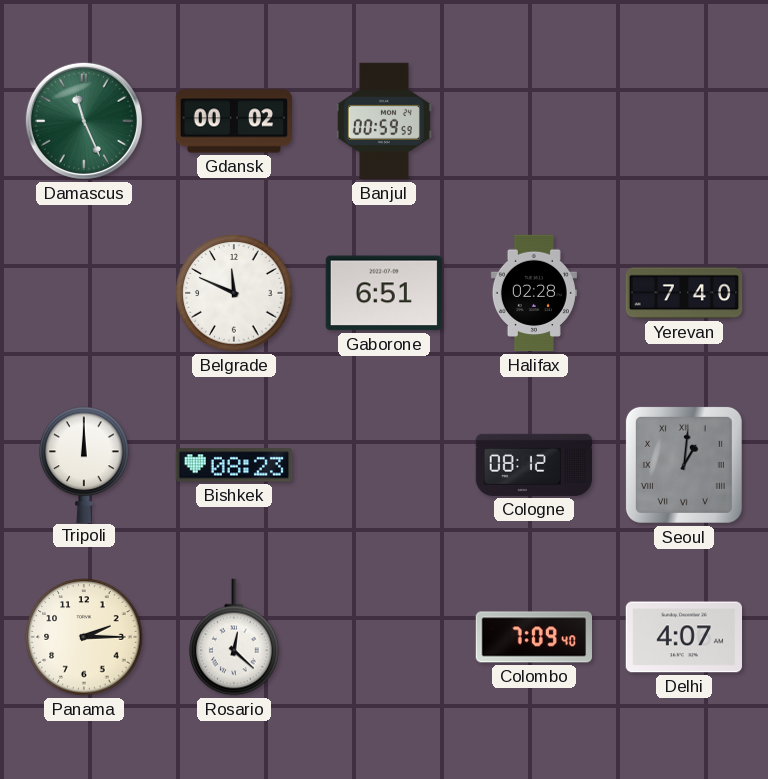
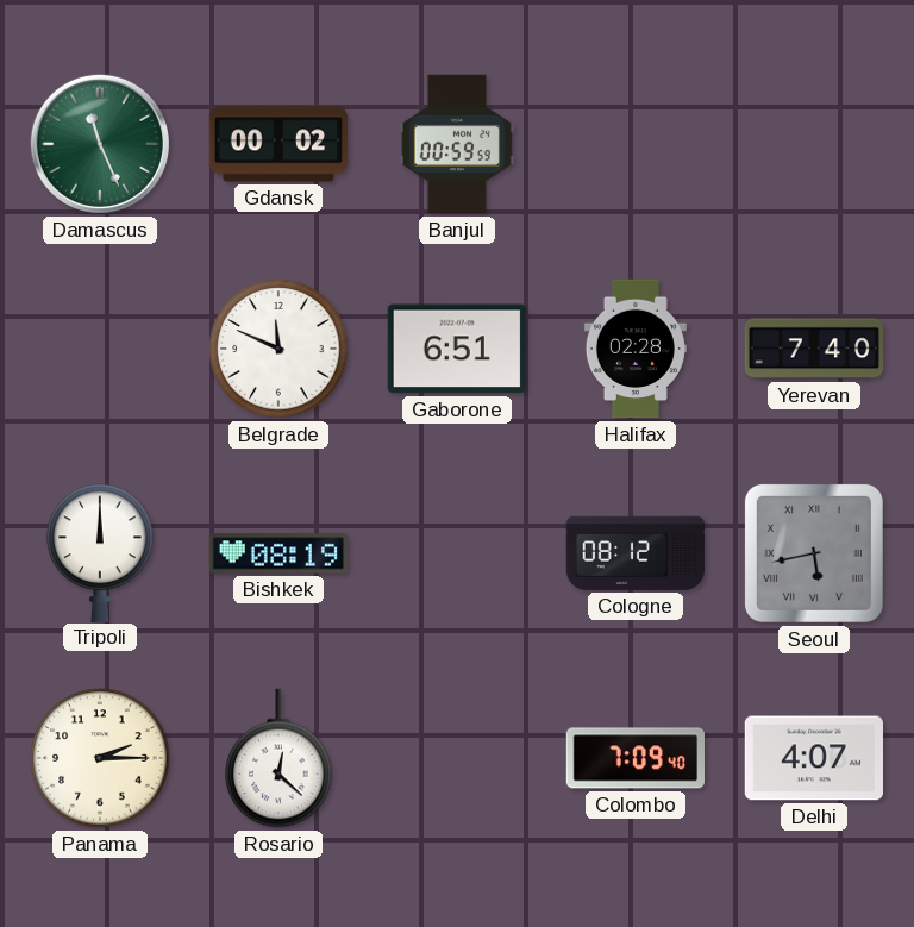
Bishkek: 08:23 -> 08:19
Seoul: 1:01 -> 5:43
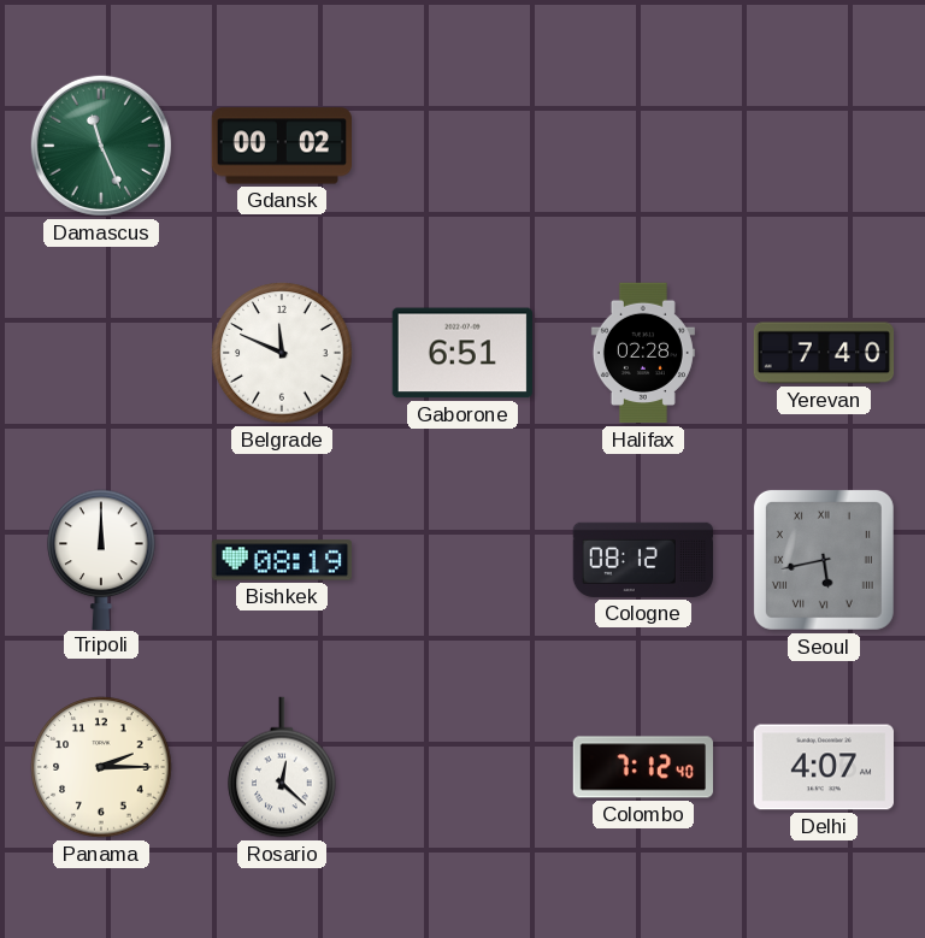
Banjul: 00:59 -> none
Colombo: 7:09 -> 7:12
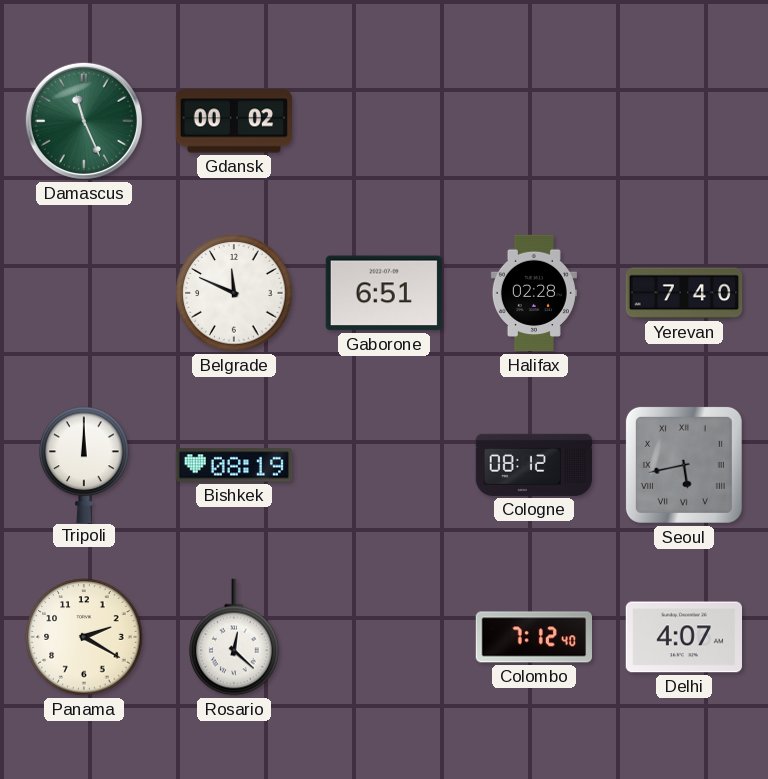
Panama: 2:15 -> 2:20
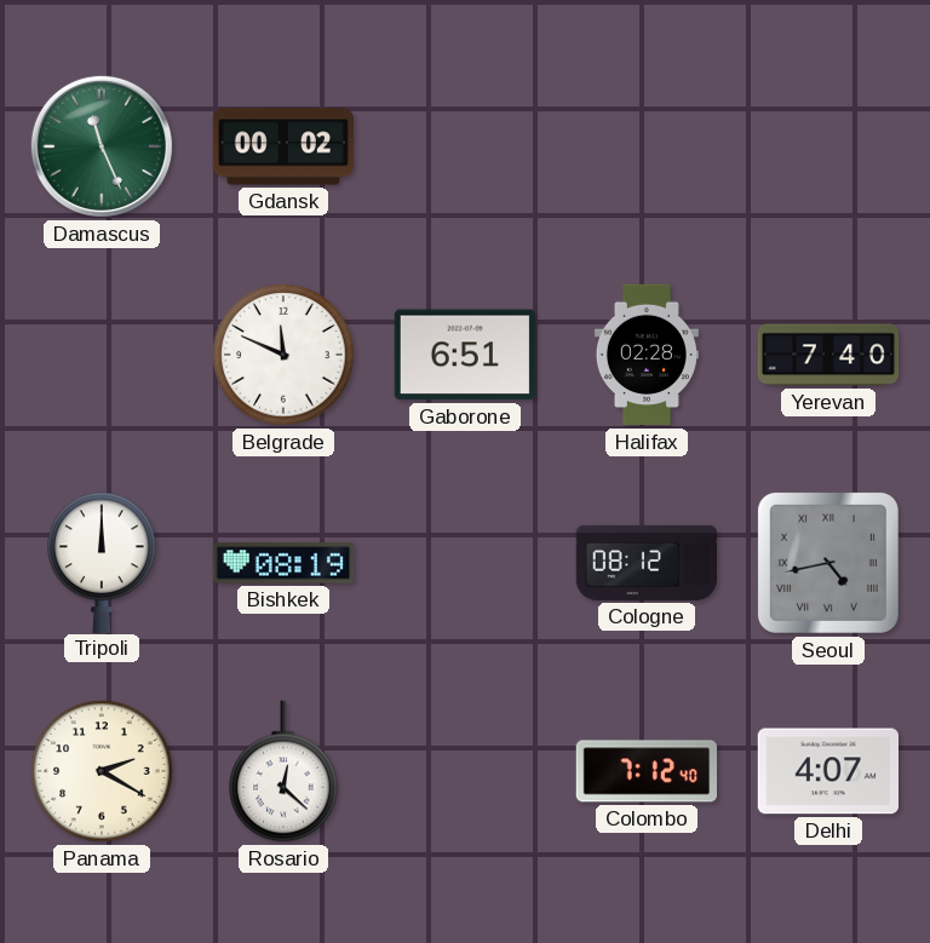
Seoul: 5:43 -> 4:43
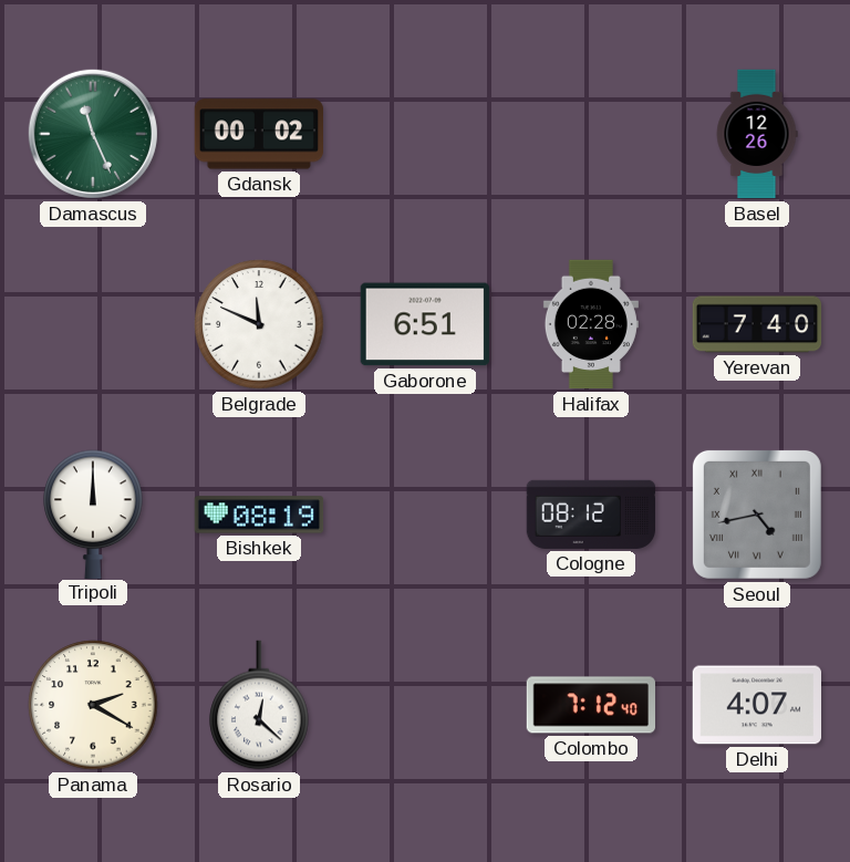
Basel: none -> 12:26
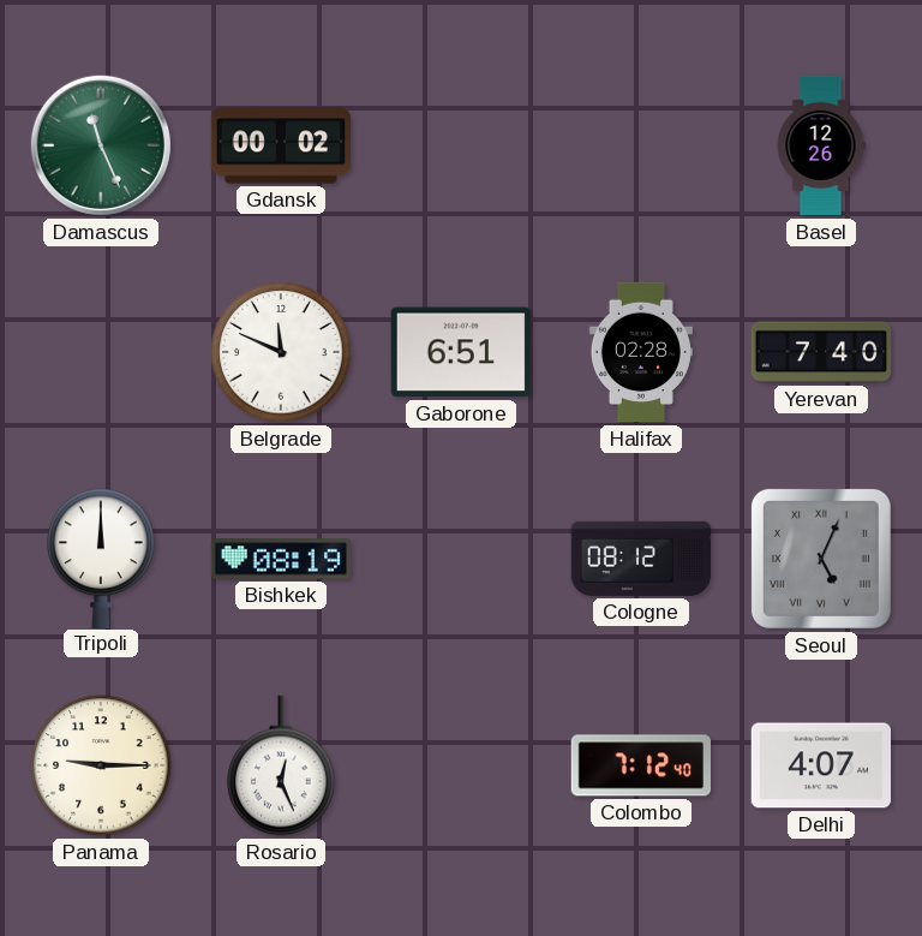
Seoul: 4:43 -> 5:04
Panama: 2:20 -> 9:15
Rosario: 12:22 -> 12:26
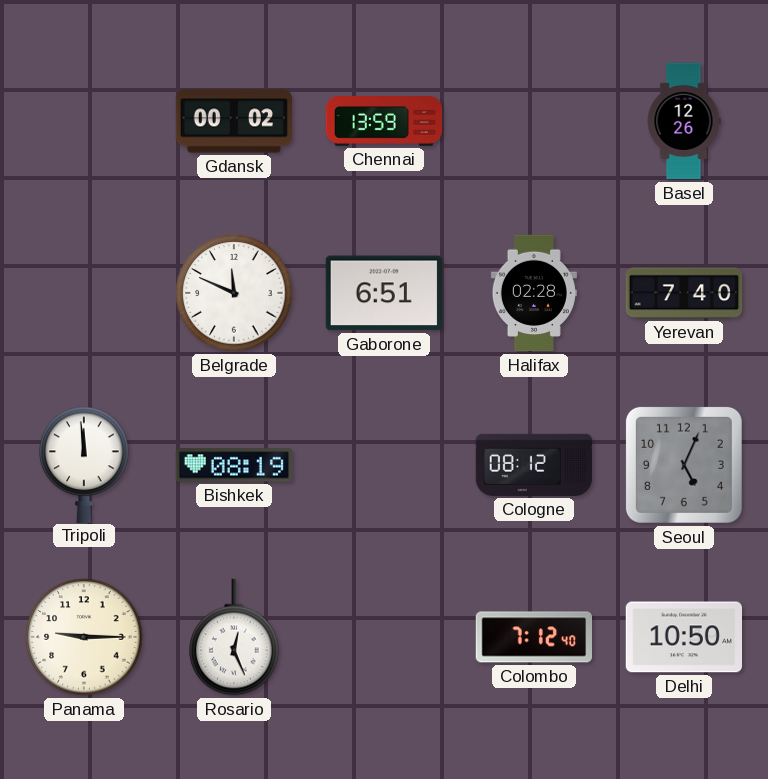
Damascus: 11:26 -> none
Chennai: none -> 13:59
Tripoli: 12:00 -> 11:59
Seoul numerals: Roman -> Arabic
Delhi: 4:07 -> 10:50
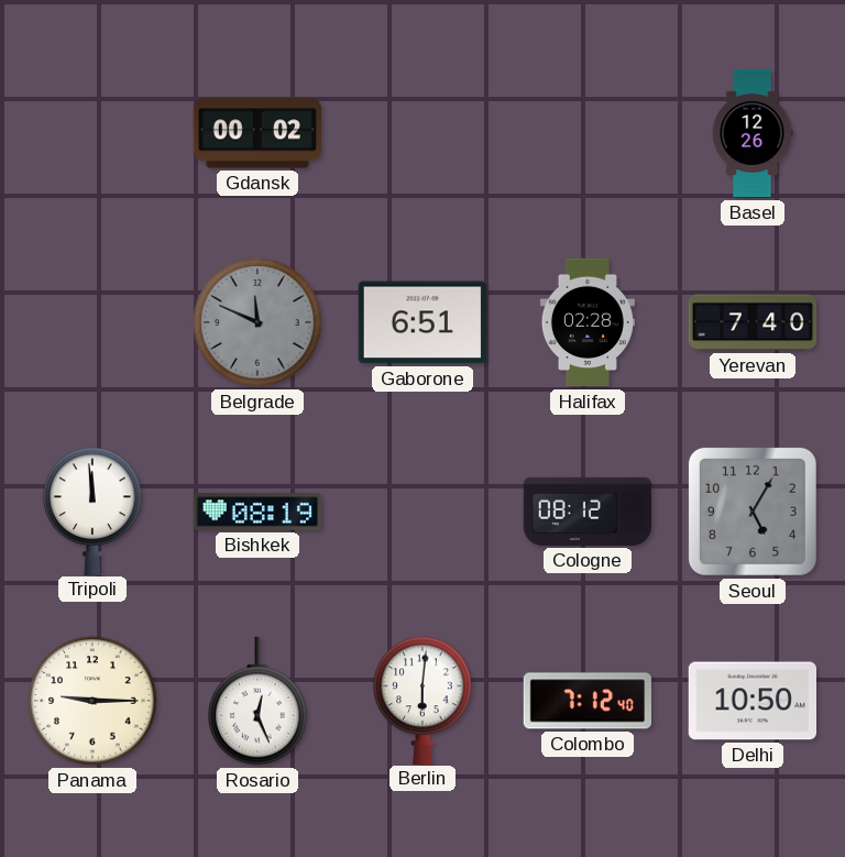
Chennai: 13:59 -> none
Belgrade dial: white -> grey
Seoul: 5:04 -> 5:05
Berlin: none -> 6:01
